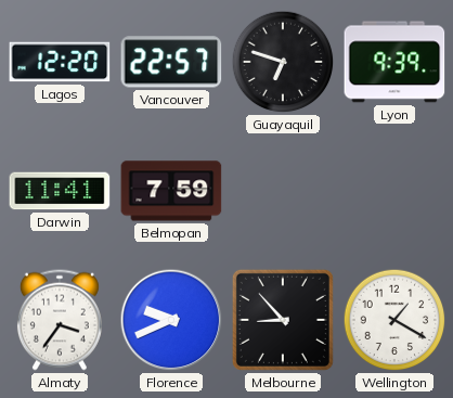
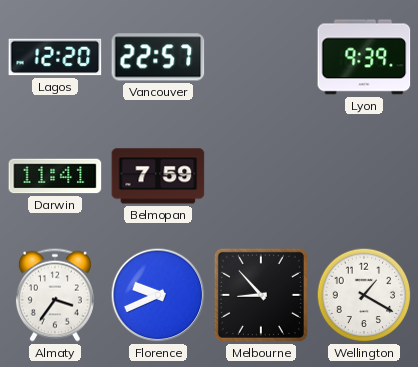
Guayaquil: 6:48 -> none
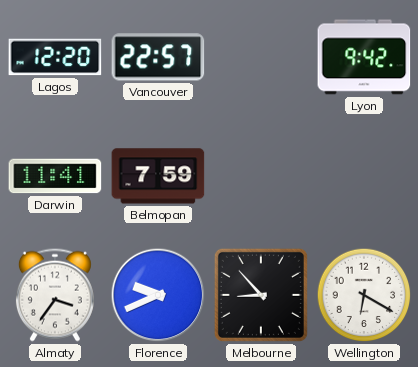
Lyon: 9:39 -> 9:42
Wellington: 1:20 -> 6:20
